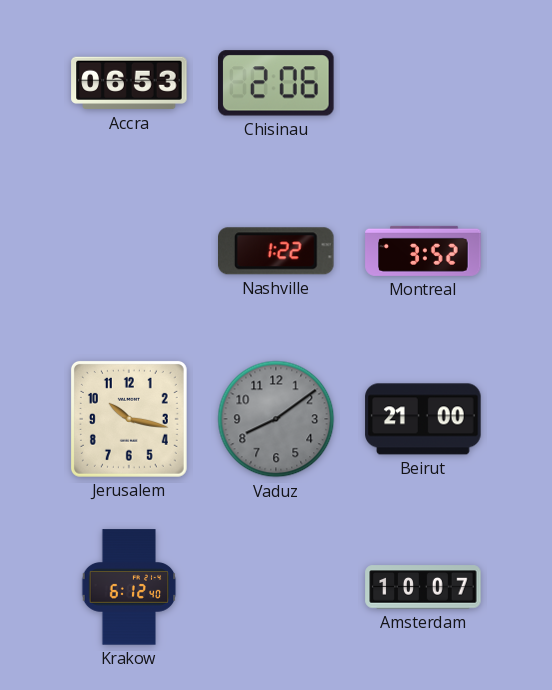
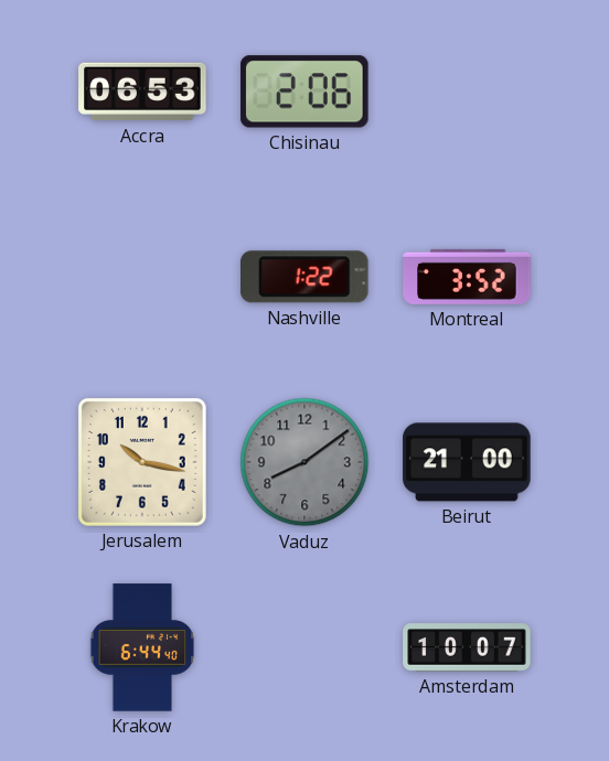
Krakow: 6:12 -> 6:44
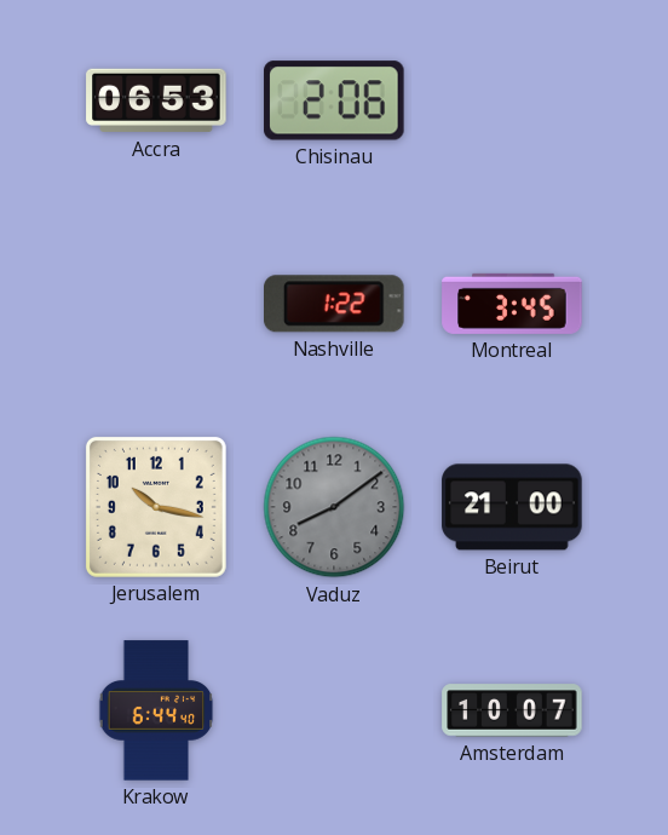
Montreal: 3:52 -> 3:45
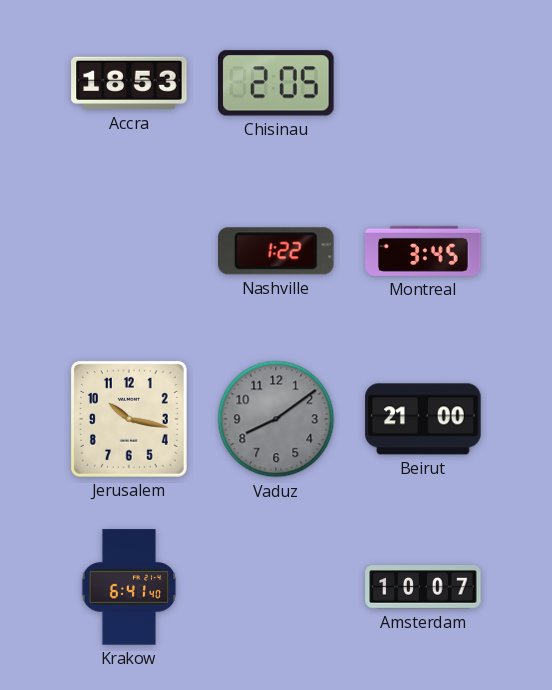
Accra: 06:53 -> 18:53
Chisinau: 2:06 -> 2:05
Krakow: 6:44 -> 6:41
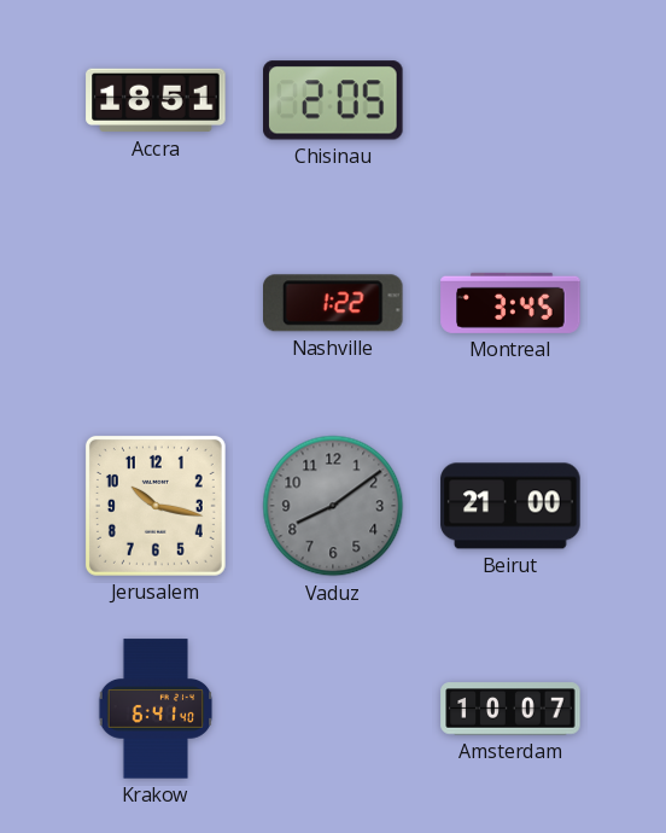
Accra: 18:53 -> 18:51
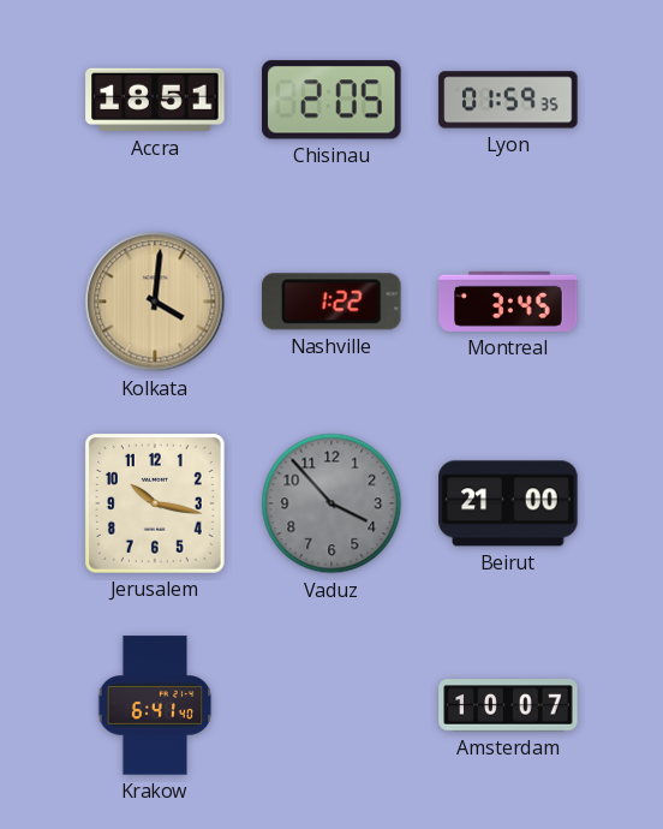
Lyon: none -> 01:59
Kolkata: none -> 4:01
Vaduz: 8:09 -> 3:53
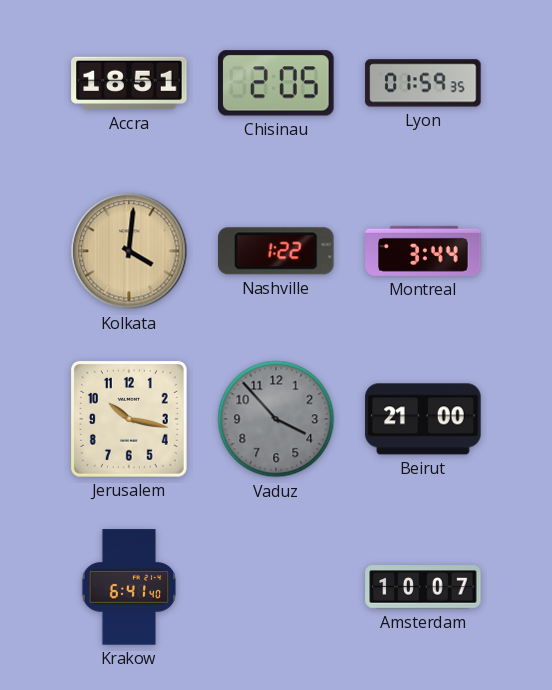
Montreal: 3:45 -> 3:44
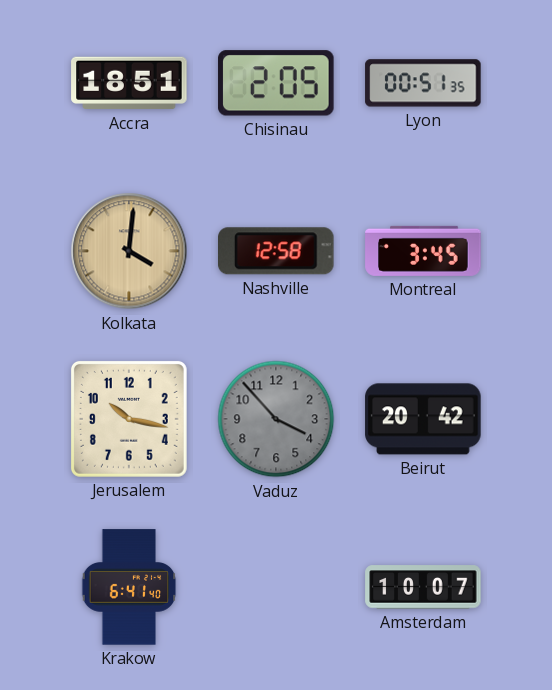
Lyon: 01:59 -> 00:51
Nashville: 1:22 -> 12:58
Montreal: 3:44 -> 3:45
Beirut: 21:00 -> 20:42
